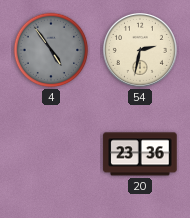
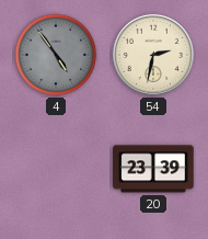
20: 23:36 -> 23:39
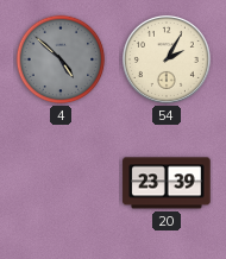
4: 4:54 -> 4:52
54: 2:32 -> 2:05
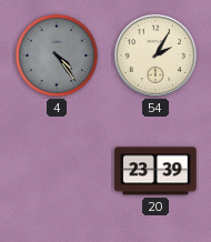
4: 4:52 -> 4:24
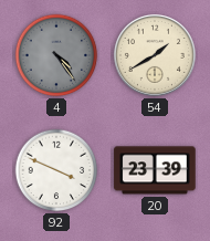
54: 2:05 -> 1:40
92: none -> 3:49
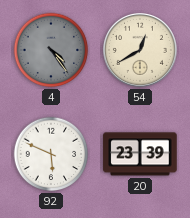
54: 1:40 -> 12:40
92: 3:49 -> 5:49
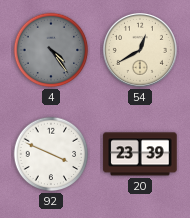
92: 5:49 -> 3:49
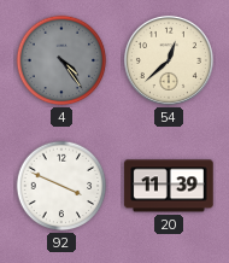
54: 12:40 -> 12:38
20: 23:39 -> 11:39
